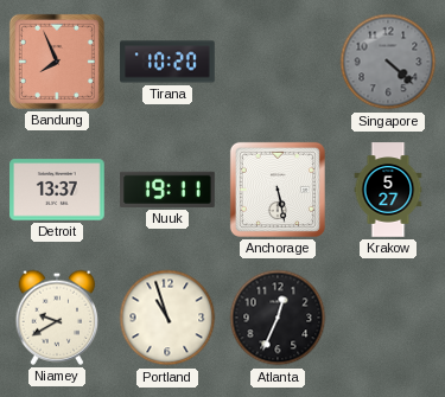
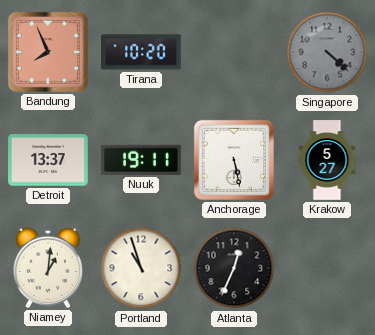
Niamey: 9:40 -> 1:01
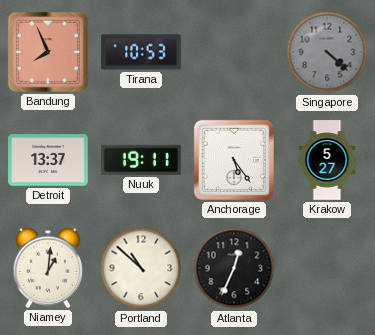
Tirana: 10:20 -> 10:53
Anchorage: 5:28 -> 5:24
Portland: 10:57 -> 10:52
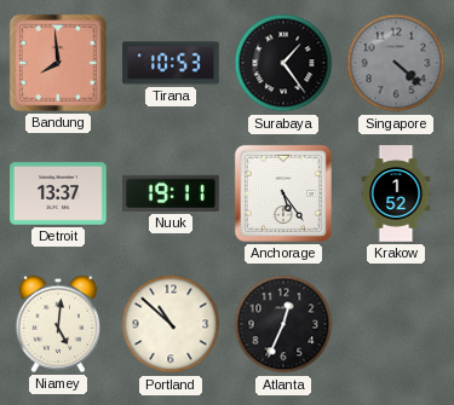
Bandung: 7:56 -> 7:59
Surabaya: none -> 1:24
Krakow: 5:27 -> 1:52
Niamey: 1:01 -> 5:01
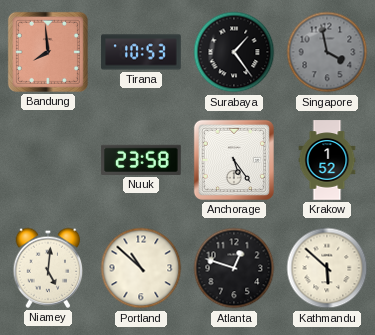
Singapore: 4:22 -> 3:58
Detroit: 13:37 -> none
Nuuk: 19:11 -> 23:58
Atlanta: 12:34 -> 12:48
Kathmandu: none -> 5:52
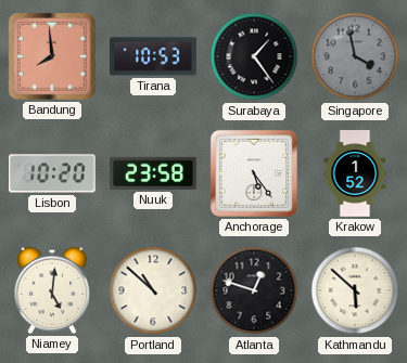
Lisbon: none -> 10:20
